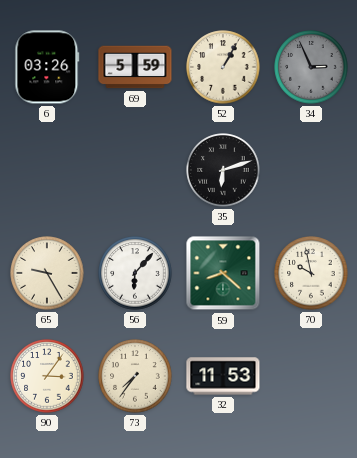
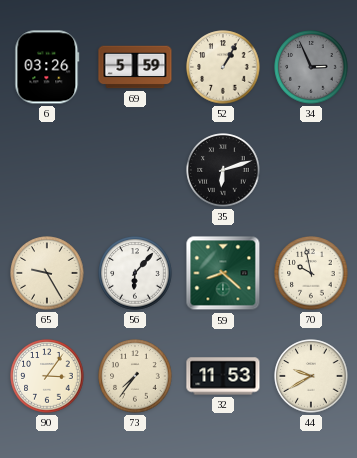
44: none -> 9:40
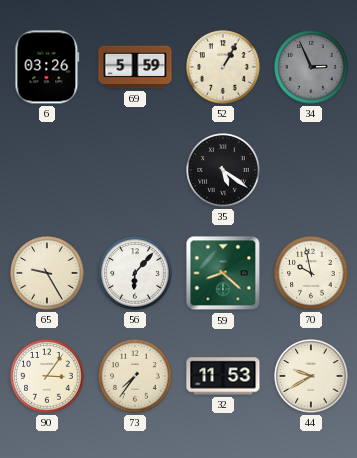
35: 6:12 -> 5:21
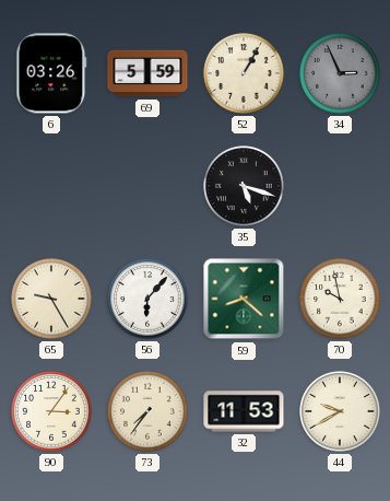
35: 5:21 -> 5:18
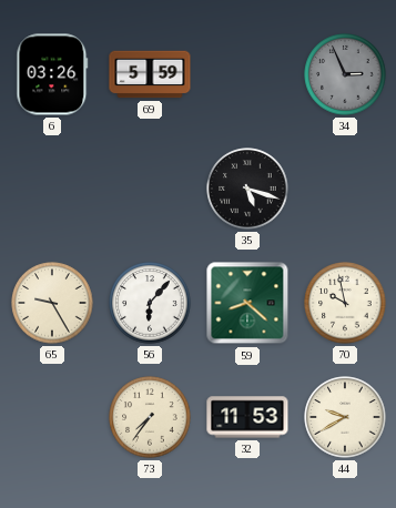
52: 1:05 -> none
90: 3:06 -> none
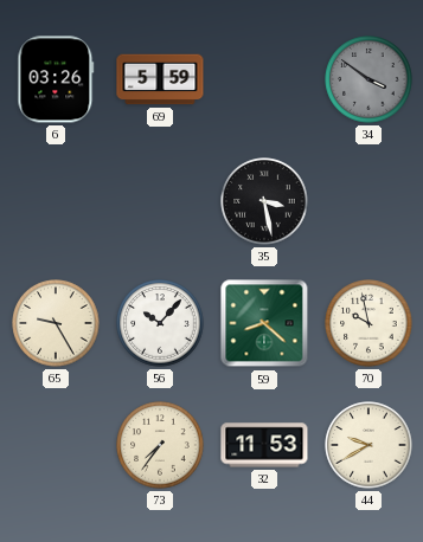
34: 2:56 -> 3:51
35: 5:18 -> 3:28
56: 6:07 -> 10:07
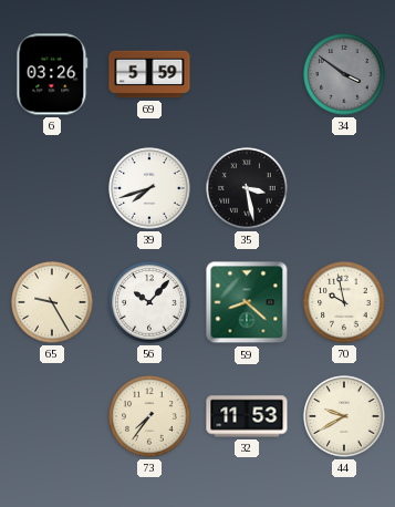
39: none -> 7:42
